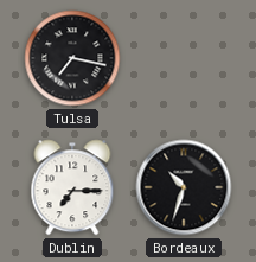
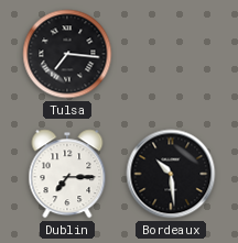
Tulsa: 7:17 -> 7:16
Bordeaux: 10:33 -> 10:29
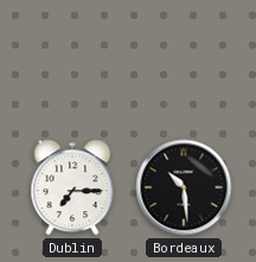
Tulsa: 7:16 -> none
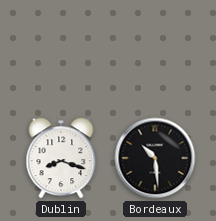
Dublin: 7:15 -> 8:18
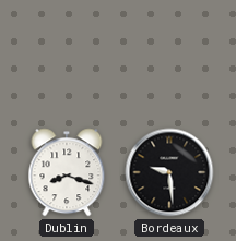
Bordeaux: 10:29 -> 9:29
